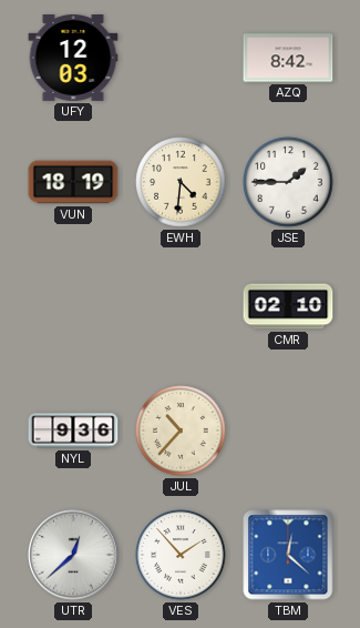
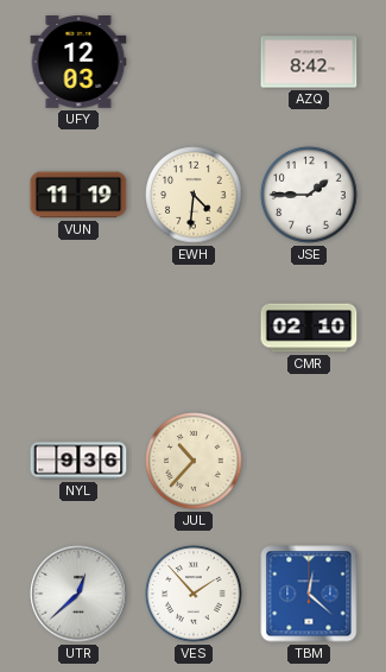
VUN: 18:19 -> 11:19
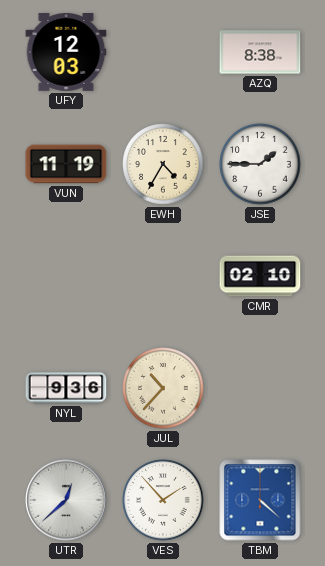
AZQ: 8:42 -> 8:38
EWH: 4:31 -> 4:35
TBM: 12:22 -> 4:22
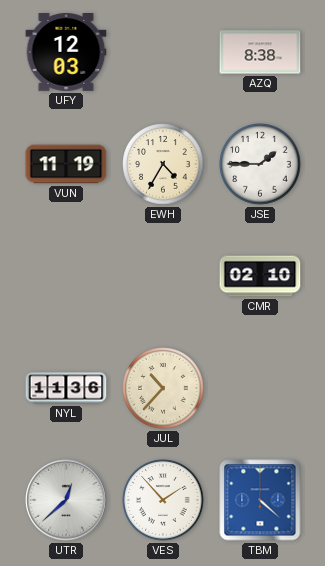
NYL: 9:36 -> 11:36
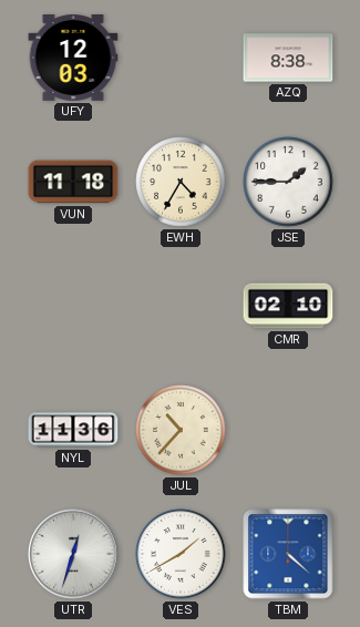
VUN: 11:19 -> 11:18
UTR: 12:38 -> 12:33
VES: 1:53 -> 1:40
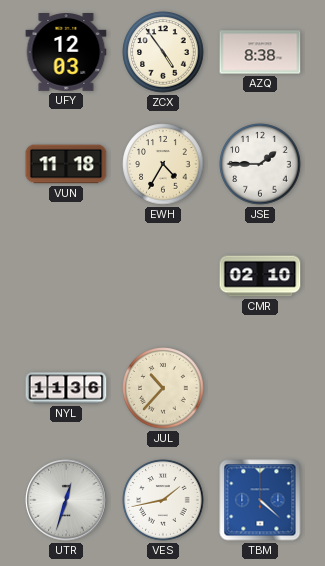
ZCX: none -> 4:54
VES: 1:40 -> 1:43
